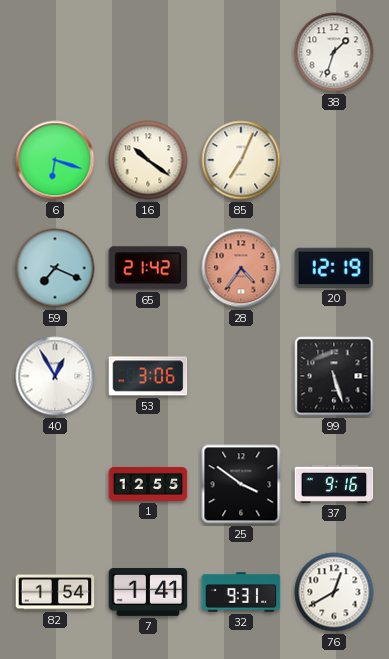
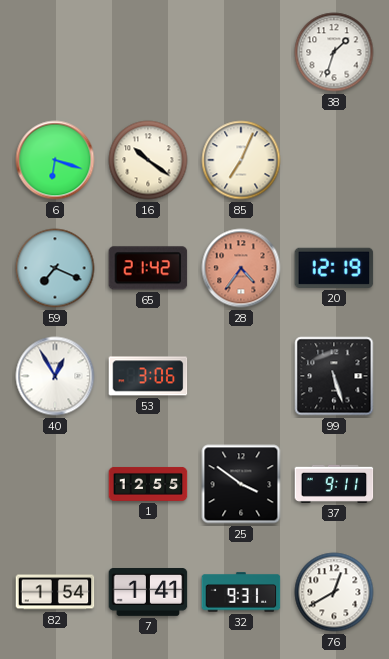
37: 9:16 -> 9:11
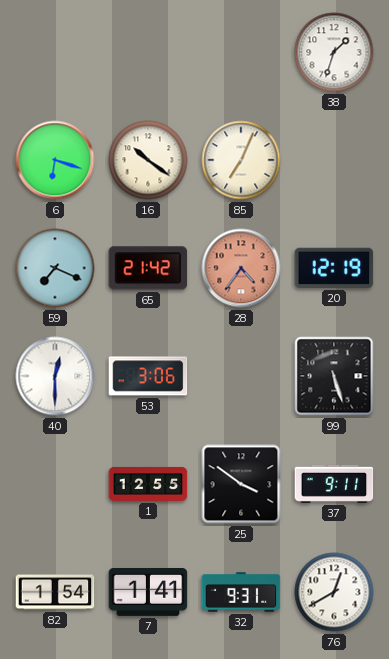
40: 12:55 -> 12:30
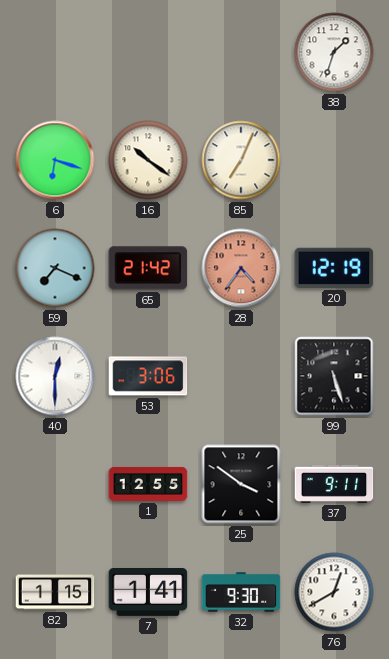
82: 1:54 -> 1:15
32: 9:31 -> 9:30
